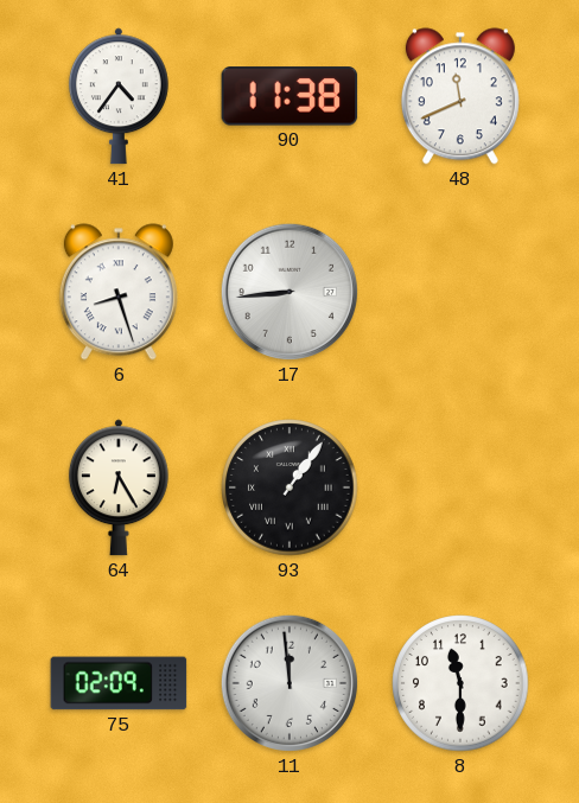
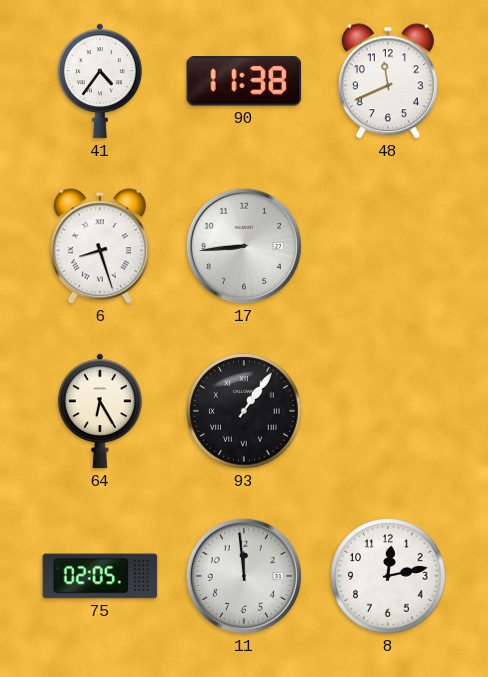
75: 02:09 -> 02:05
8: 11:30 -> 12:13
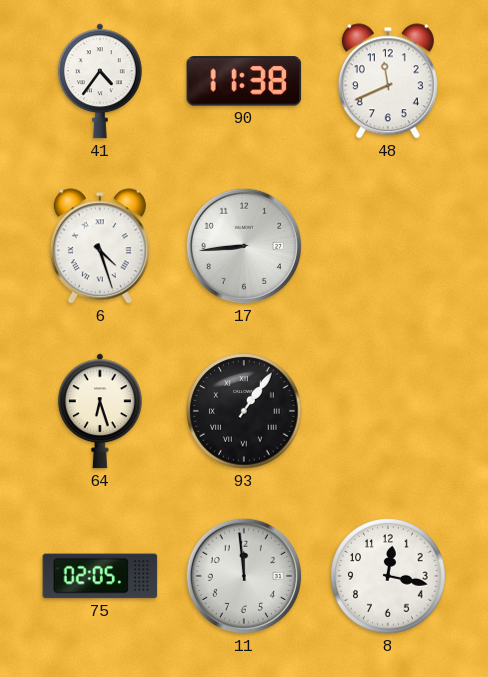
6: 8:27 -> 4:27
64: 6:25 -> 6:27
8: 12:13 -> 12:17
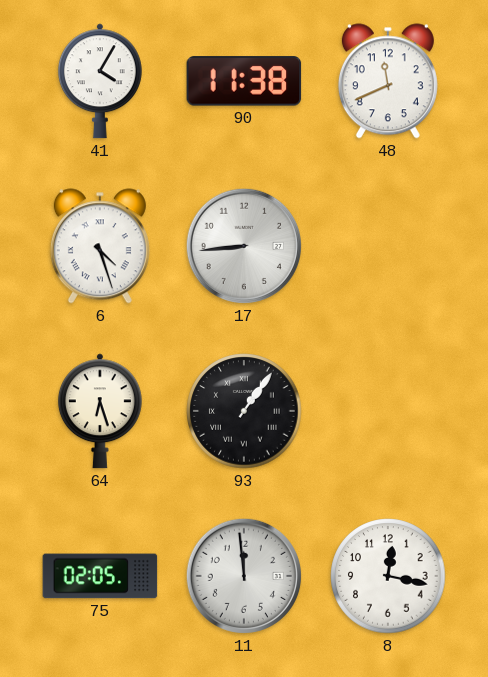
41: 4:36 -> 4:05
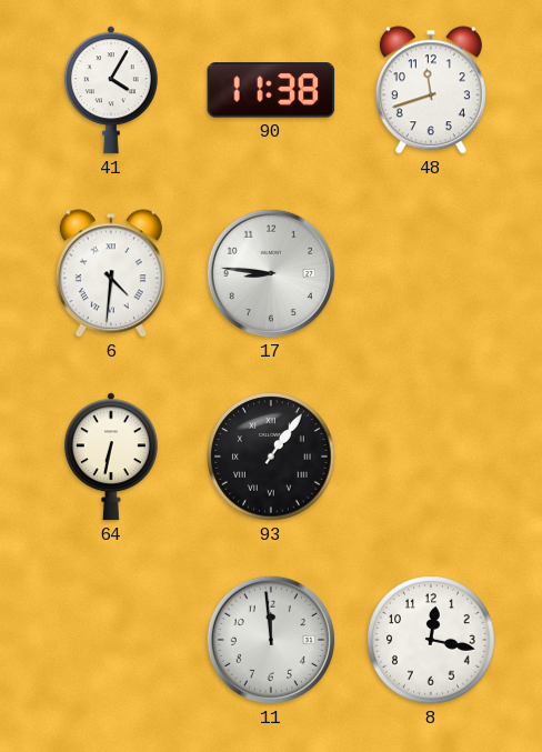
48: 11:41 -> 11:42
6: 4:27 -> 4:31
17: 8:44 -> 8:46
64: 6:27 -> 6:32
75: 02:05 -> none
